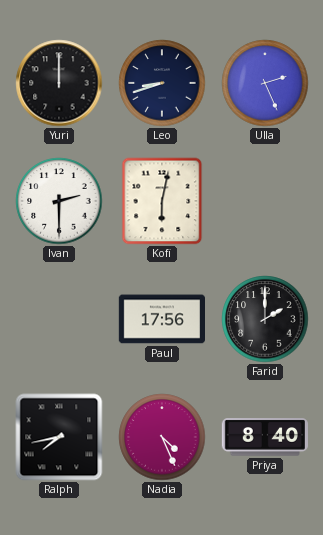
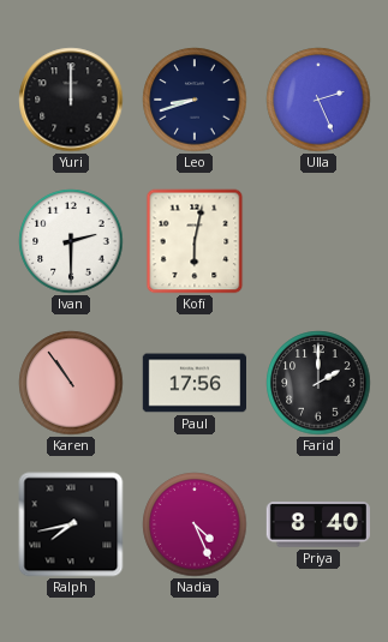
Karen: none -> 10:54
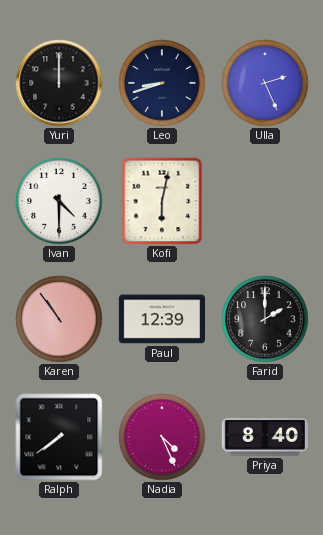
Ivan: 2:30 -> 4:30
Paul: 17:56 -> 12:39
Ralph: 7:43 -> 7:39
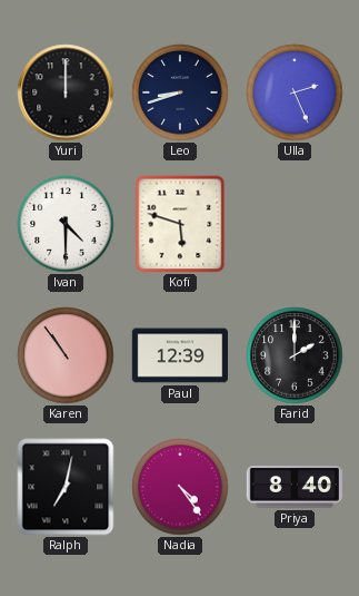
Kofi: 6:02 -> 5:48
Ralph: 7:39 -> 7:02
Nadia: 4:26 -> 4:24
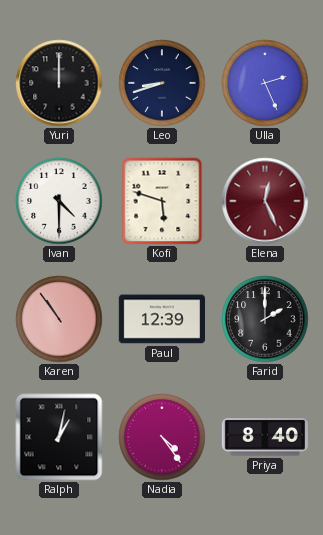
Elena: none -> 12:26
Ralph: 7:02 -> 1:02
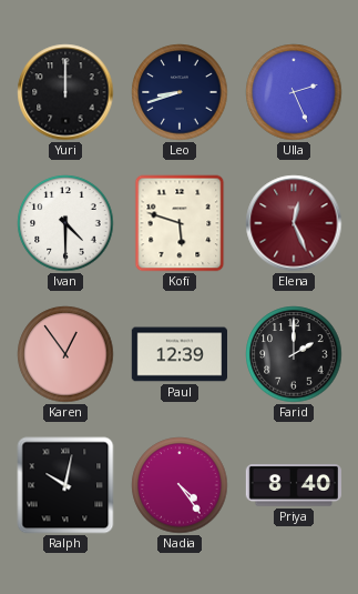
Karen: 10:54 -> 12:54
Ralph: 1:02 -> 10:02
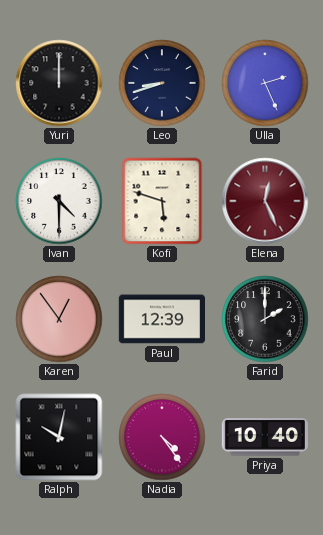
Priya: 8:40 -> 10:40
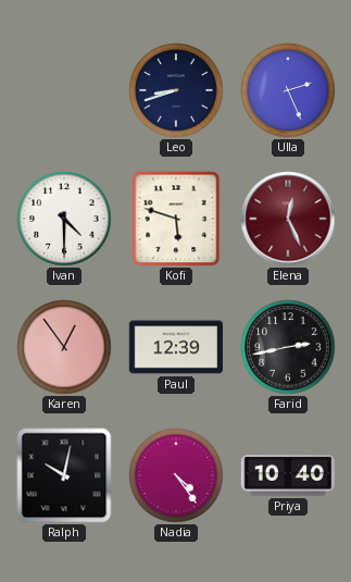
Yuri: 12:00 -> none
Farid: 2:00 -> 2:43
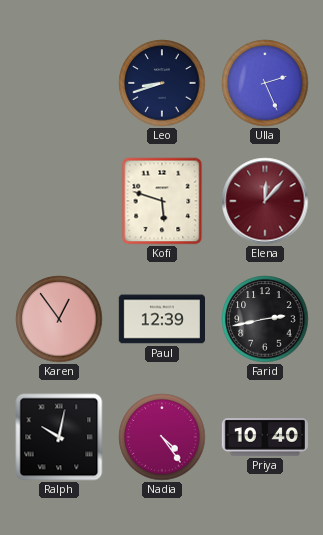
Ivan: 4:30 -> none
Elena: 12:26 -> 12:07
